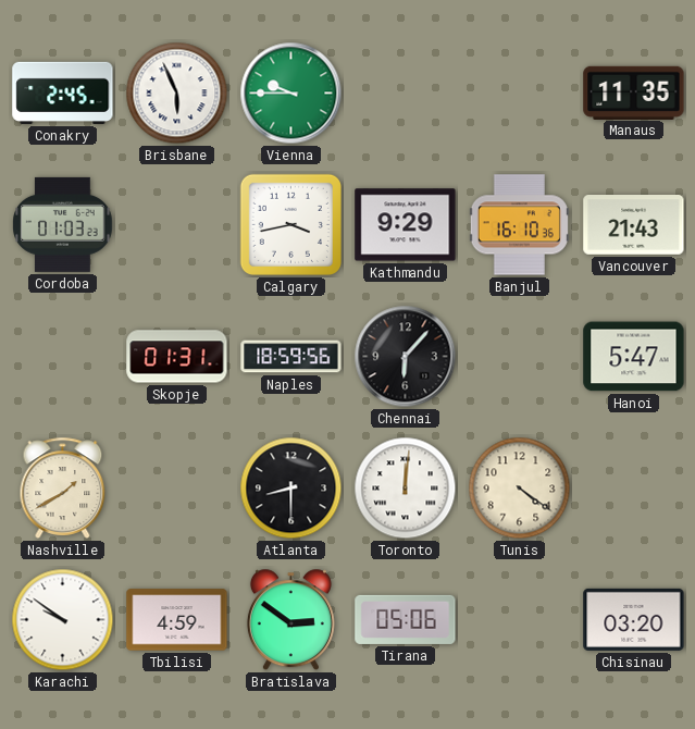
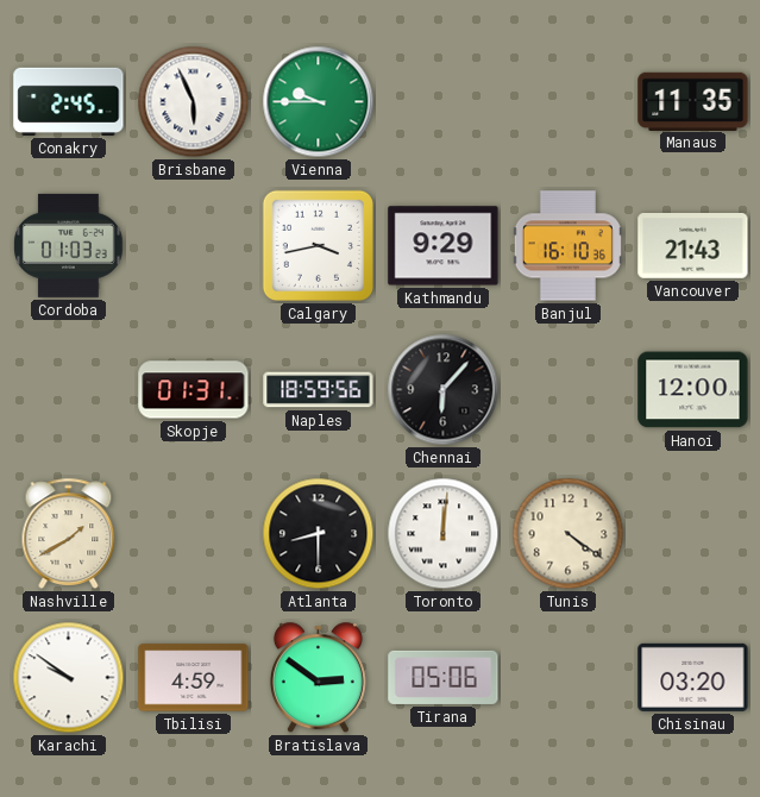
Hanoi: 5:47 -> 12:00
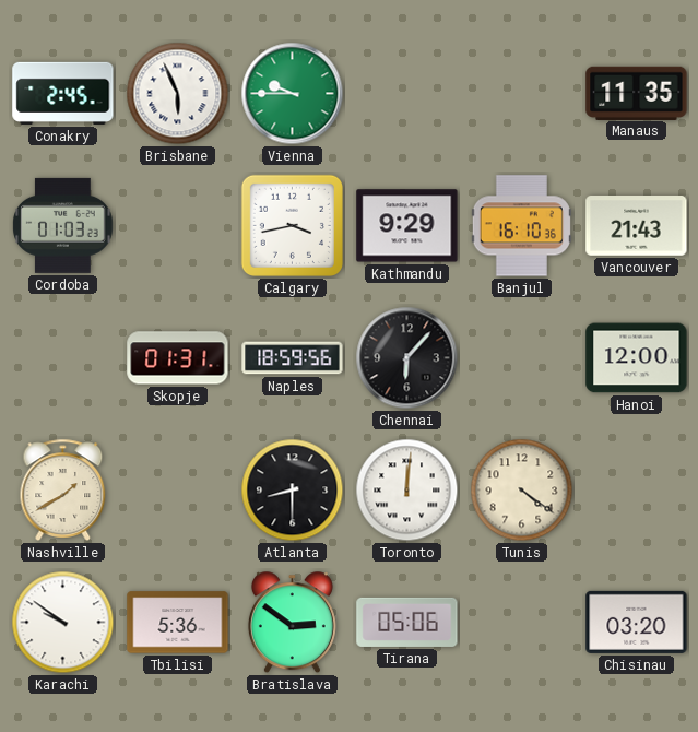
Tbilisi: 4:59 -> 5:36
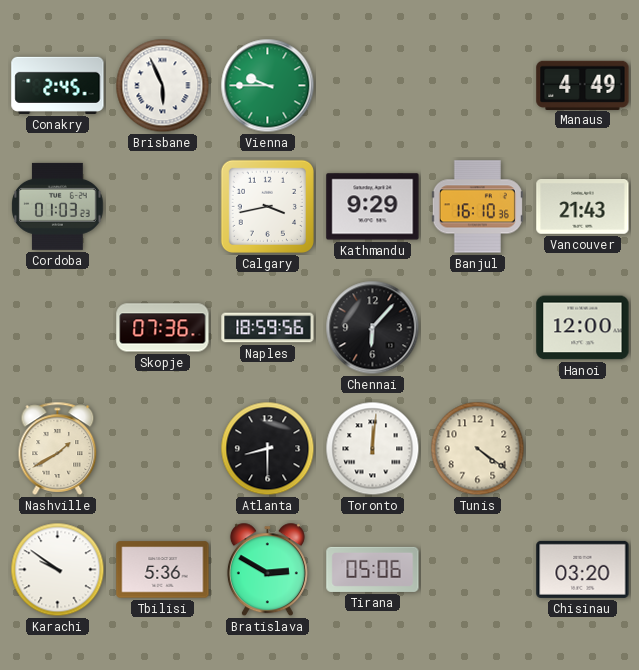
Manaus: 11:35 -> 4:49
Skopje: 01:31 -> 07:36
Bratislava: 2:51 -> 2:50
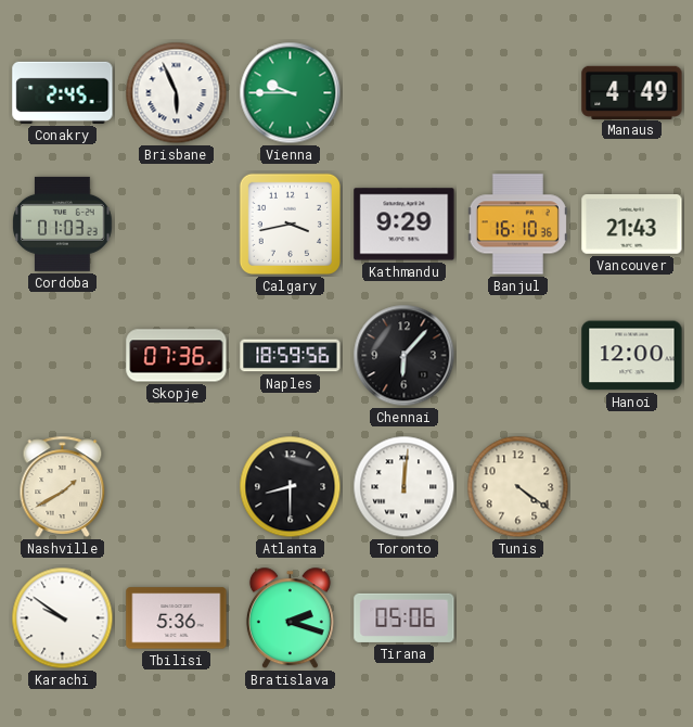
Bratislava: 2:50 -> 2:18
Chisinau: 03:20 -> none
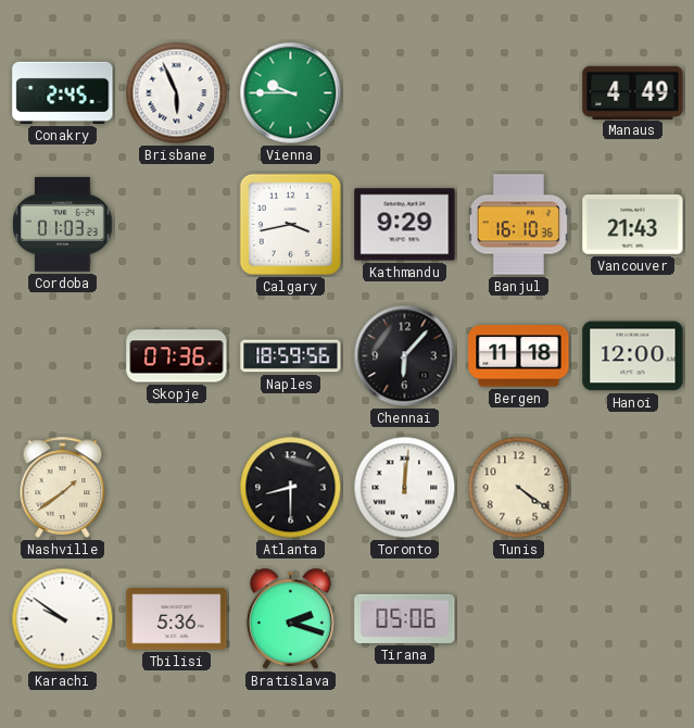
Bergen: none -> 11:18
Nashville: 1:40 -> 1:39
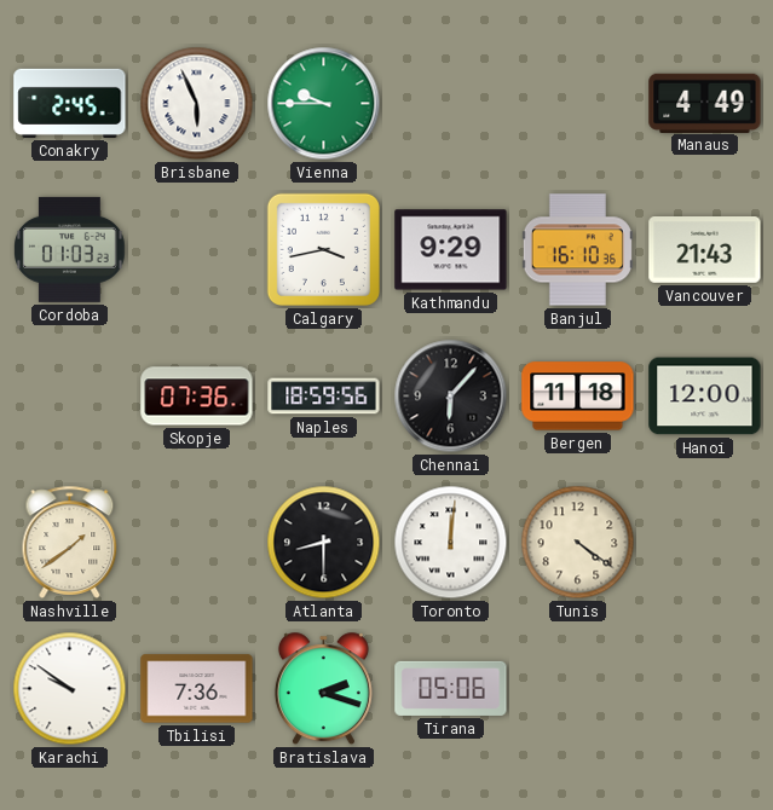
Tbilisi: 5:36 -> 7:36
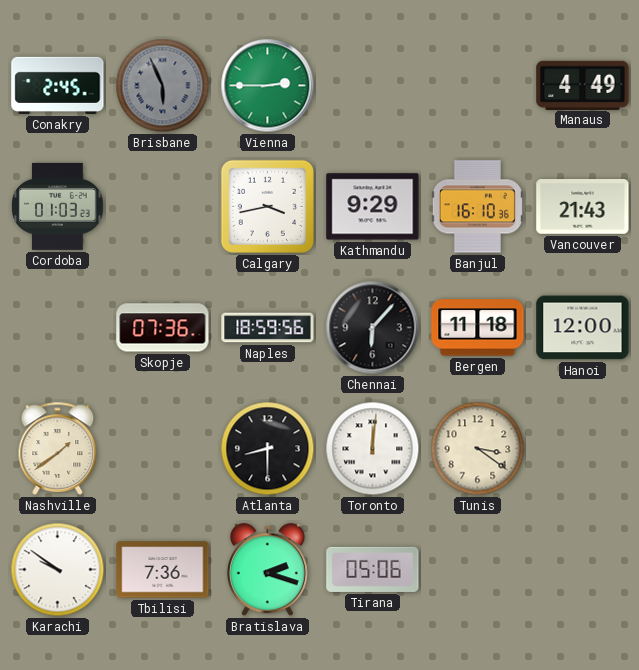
Brisbane dial: white -> grey
Vienna: 9:45 -> 2:45
Tunis: 4:21 -> 3:21
